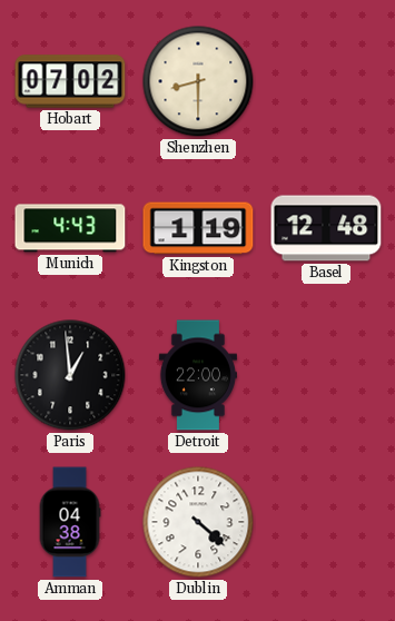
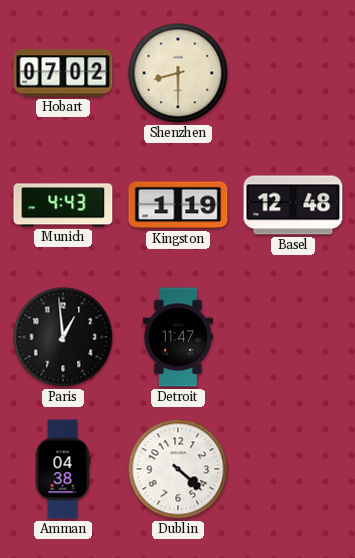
Detroit: 22:00 -> 11:47
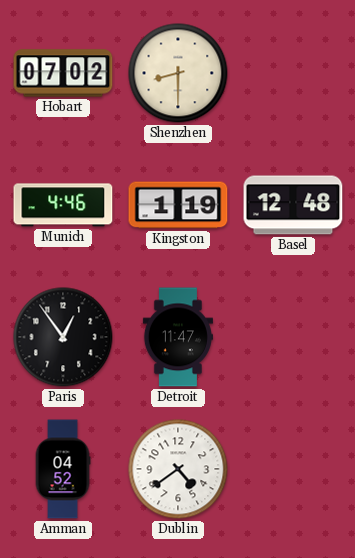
Munich: 4:43 -> 4:46
Paris: 12:59 -> 12:54
Amman: 04:38 -> 04:52
Dublin: 4:22 -> 4:39
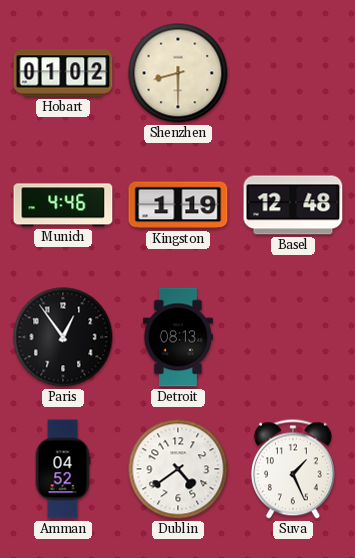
Hobart: 07:02 -> 01:02
Detroit: 11:47 -> 08:13
Suva: none -> 1:26
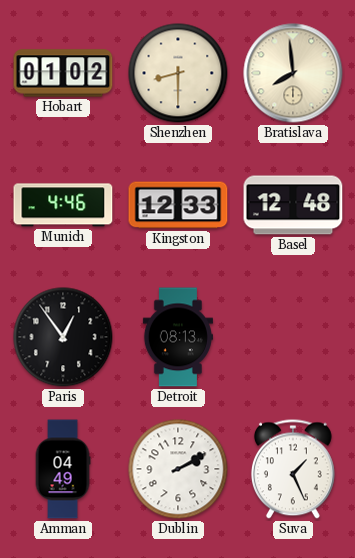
Bratislava: none -> 7:59
Kingston: 1:19 -> 12:33
Amman: 04:52 -> 04:49
Dublin: 4:39 -> 2:10
